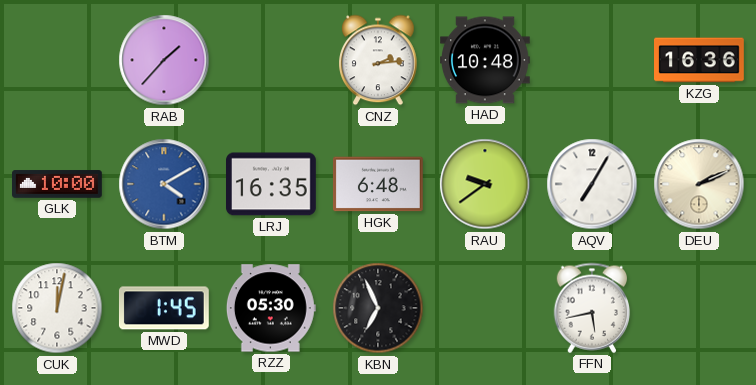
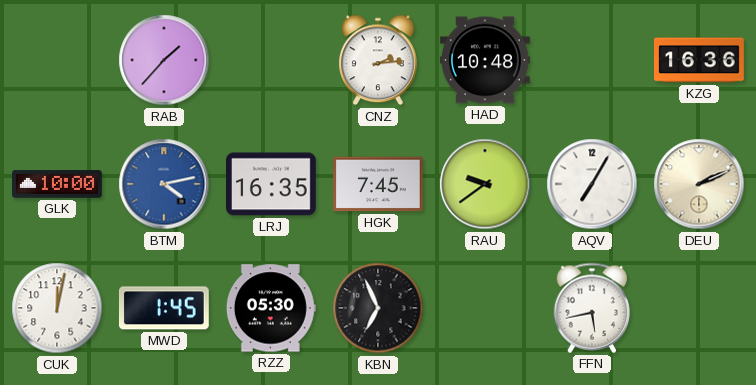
BTM: 4:10 -> 4:13
HGK: 6:48 -> 7:45
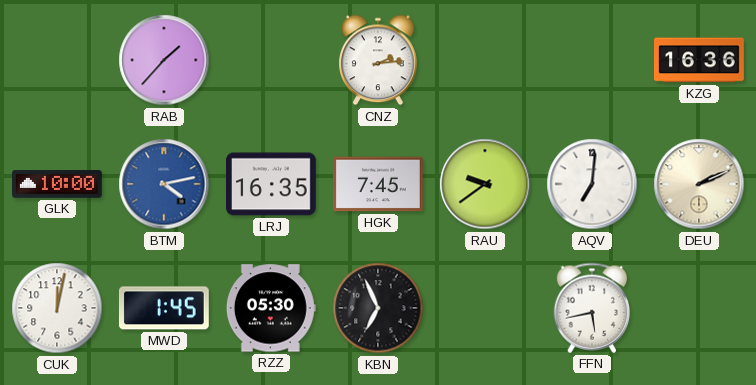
HAD: 10:48 -> none
AQV: 7:05 -> 7:01
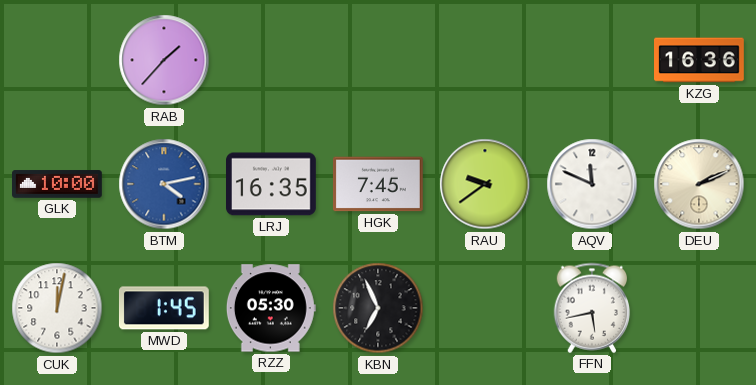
CNZ: 2:14 -> none
AQV: 7:01 -> 11:49
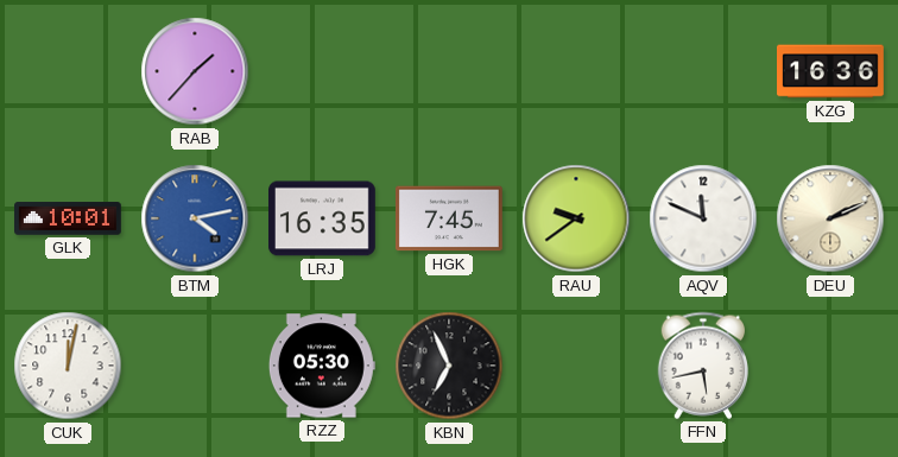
GLK: 10:00 -> 10:01
MWD: 1:45 -> none
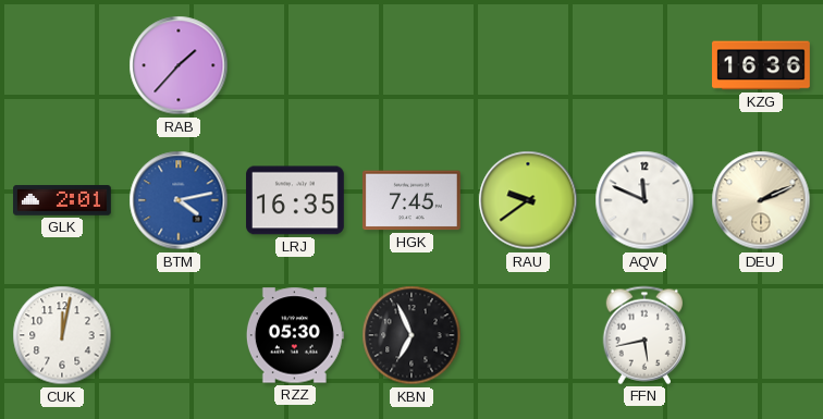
GLK: 10:01 -> 2:01
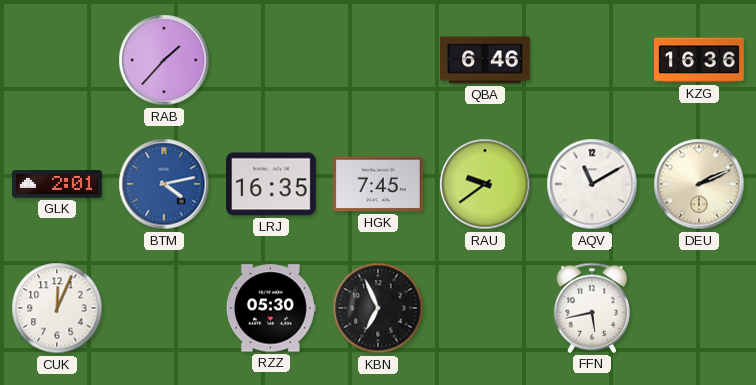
QBA: none -> 6:46
AQV: 11:49 -> 11:10
CUK: 12:02 -> 12:04
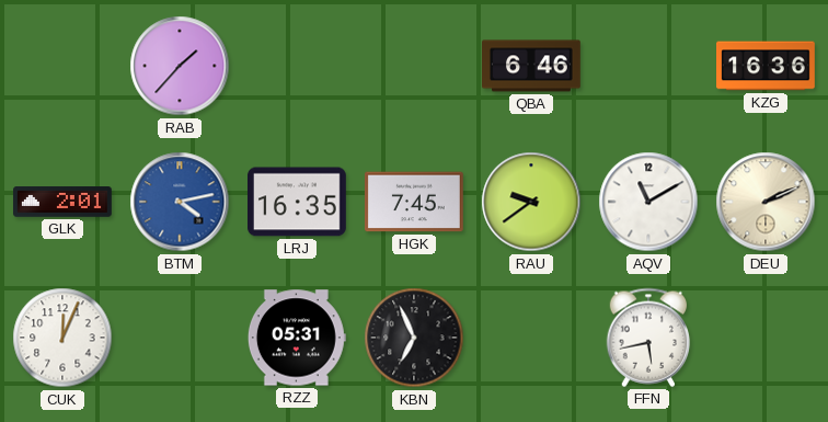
RZZ: 05:30 -> 05:31
